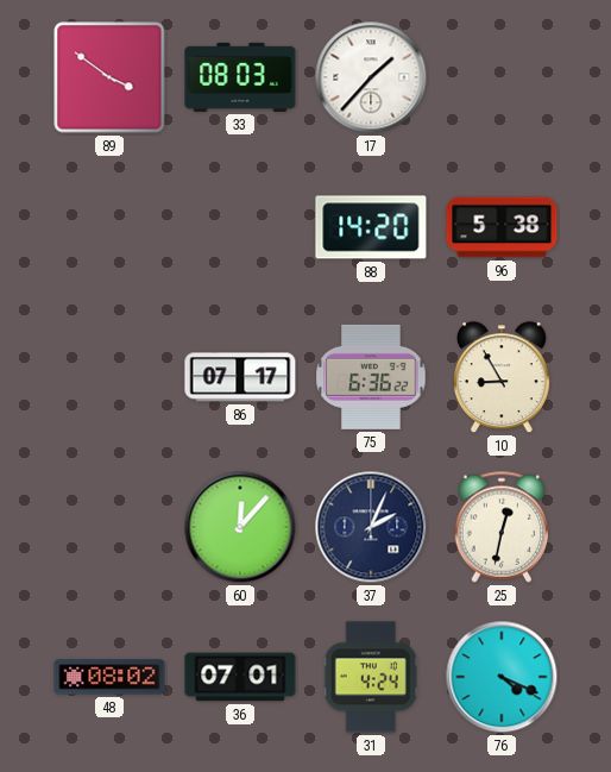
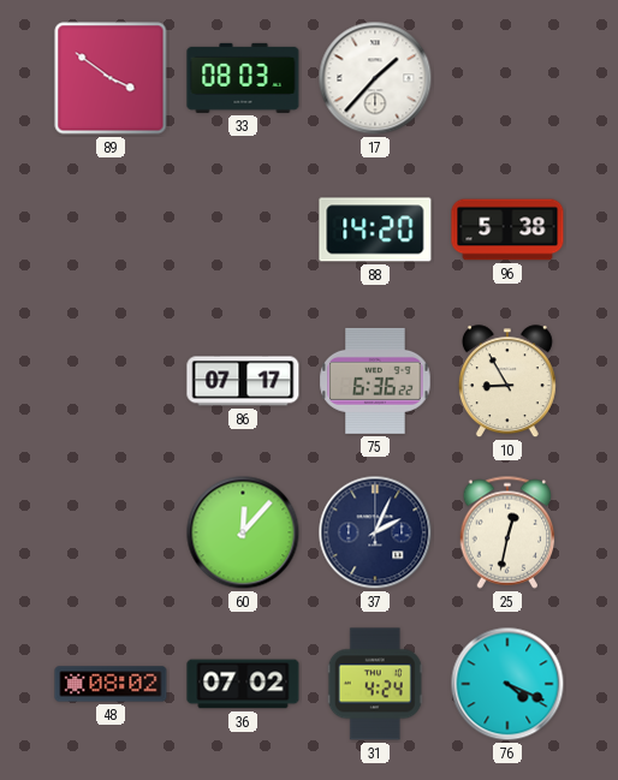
36: 07:01 -> 07:02
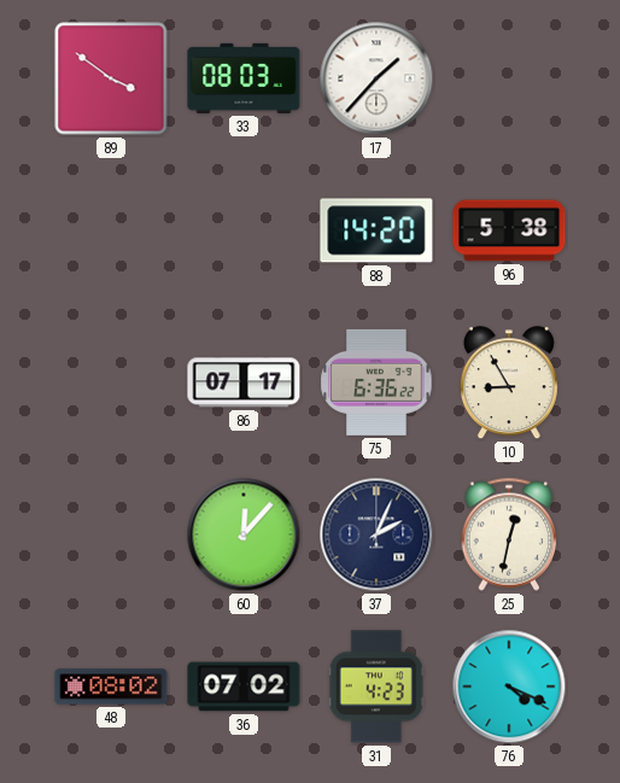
31: 4:24 -> 4:23
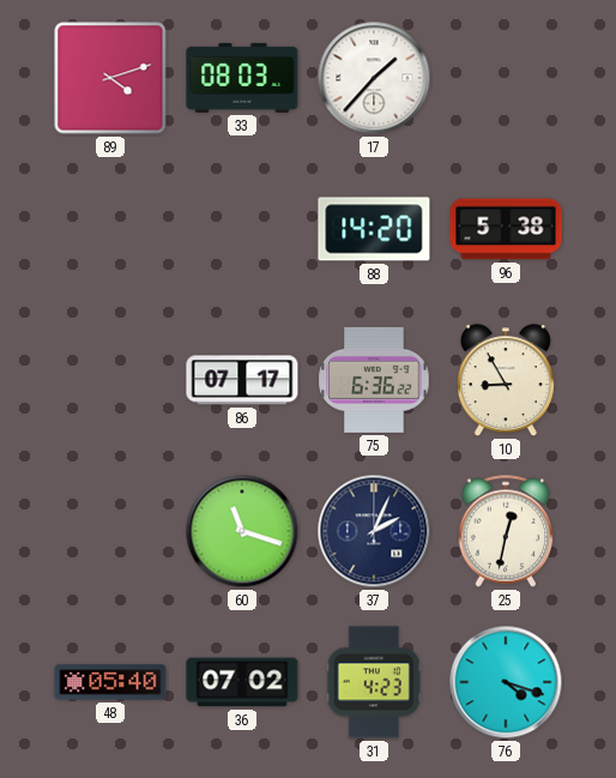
89: 3:51 -> 4:12
60: 12:07 -> 11:18
48: 08:02 -> 05:40
76: 4:19 -> 4:18
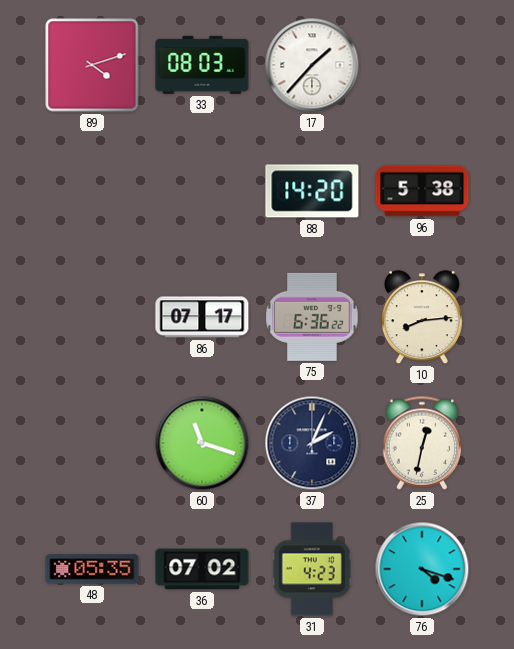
10: 8:55 -> 8:14
48: 05:40 -> 05:35
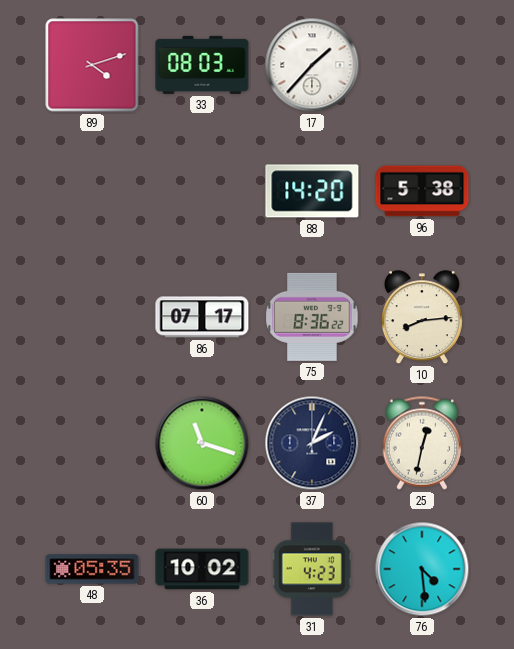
75: 6:36 -> 8:36
36: 07:02 -> 10:02
76: 4:18 -> 4:29
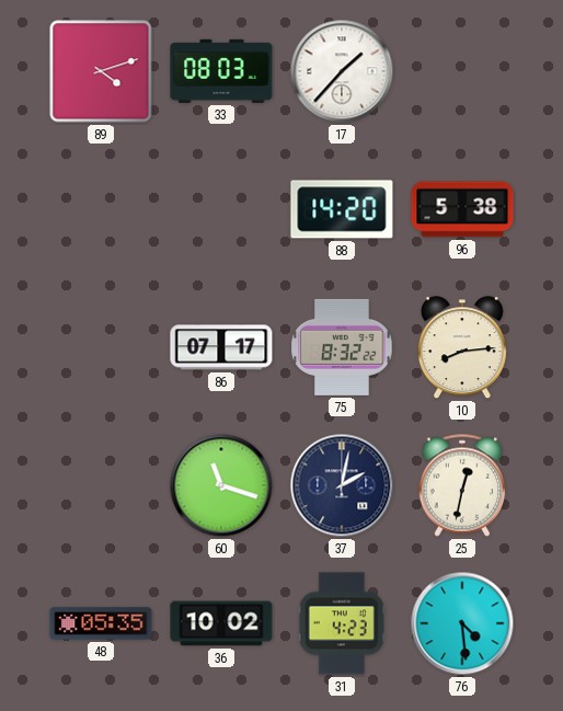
75: 8:36 -> 8:32
37: 2:04 -> 2:02
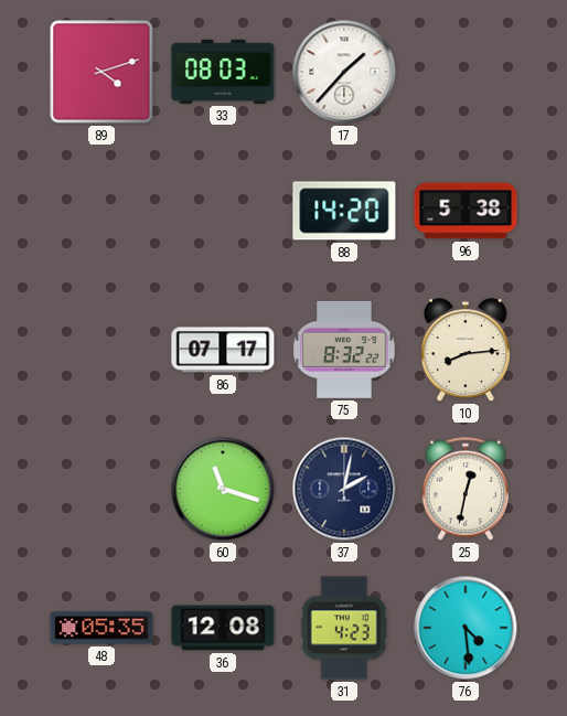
36: 10:02 -> 12:08
